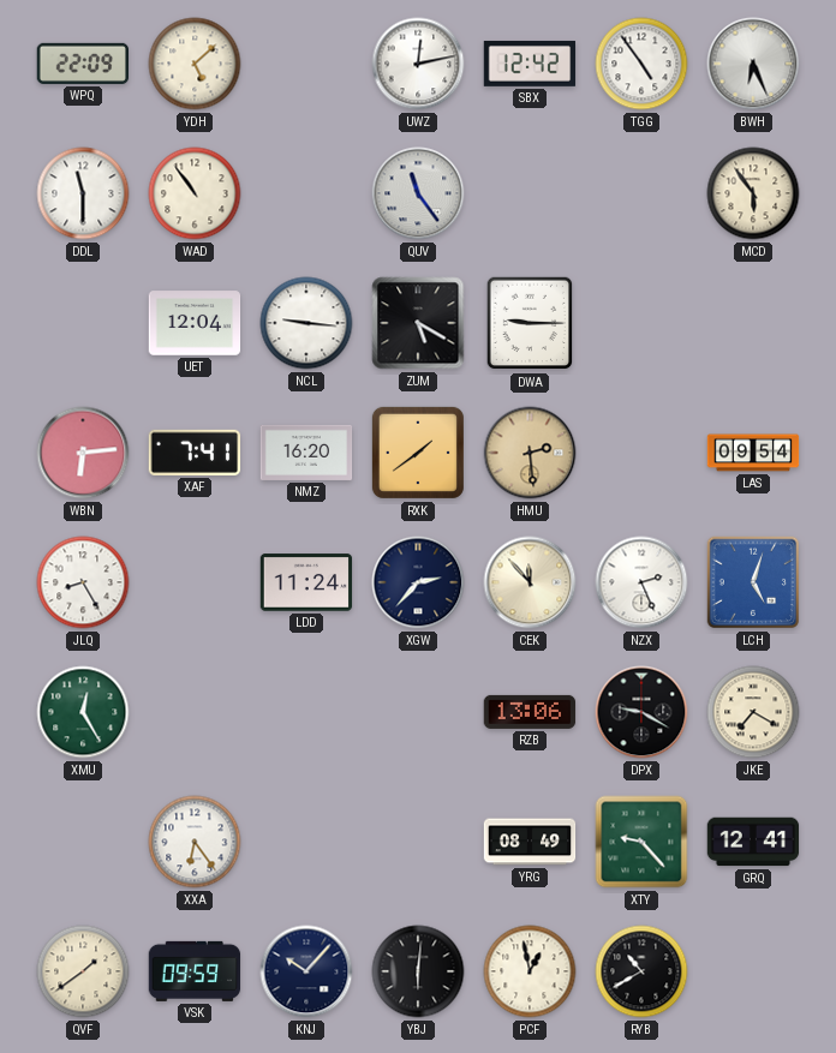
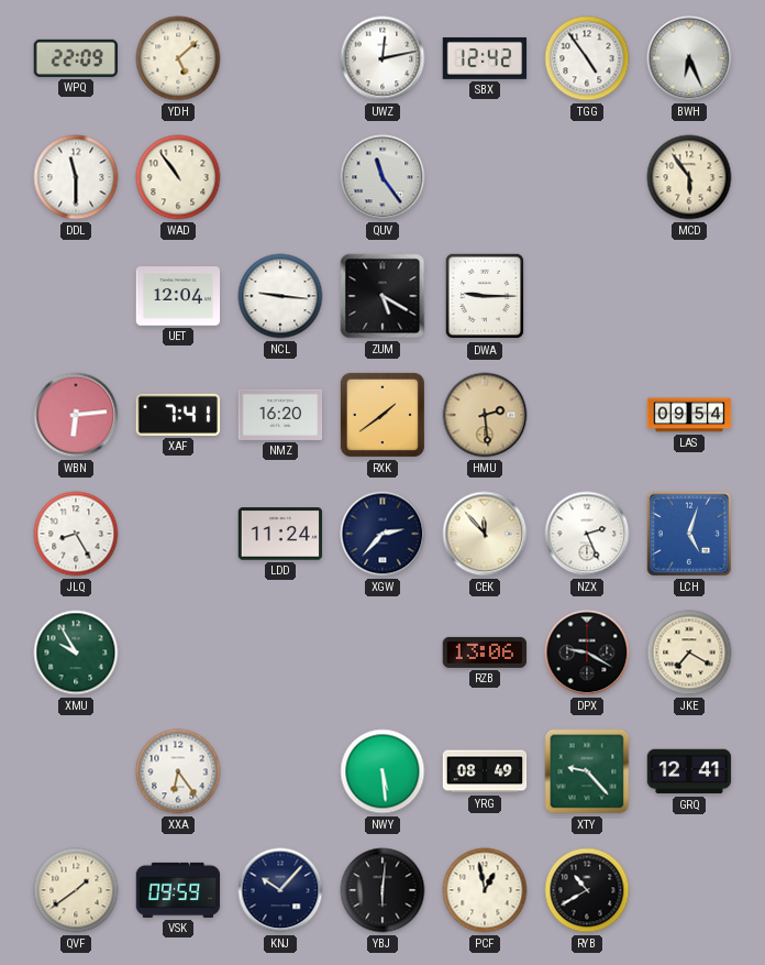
XMU: 12:25 -> 9:55
NWY: none -> 5:29
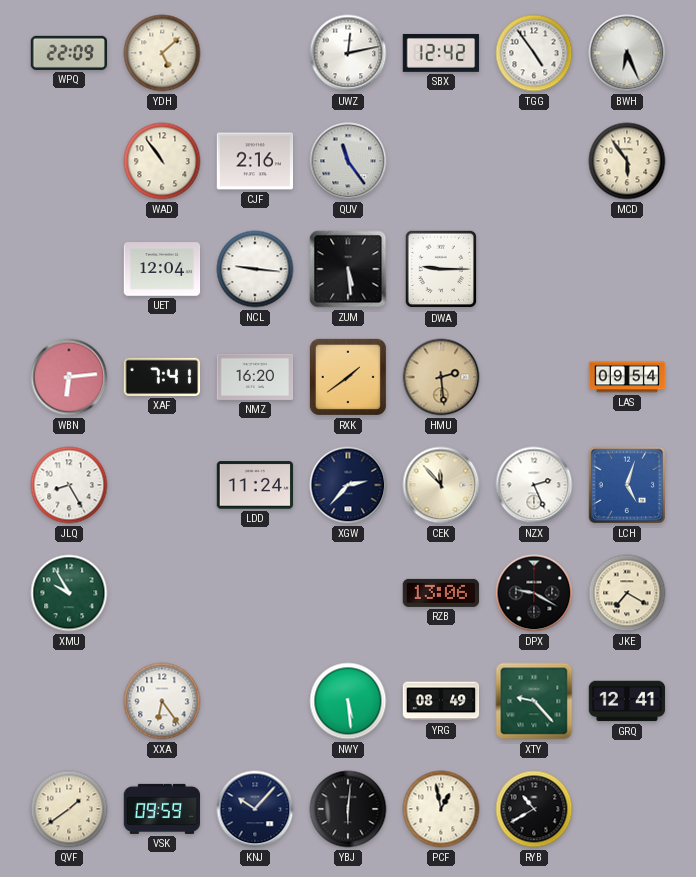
DDL: 11:30 -> none
CJF: none -> 2:16
ZUM: 5:20 -> 5:29
